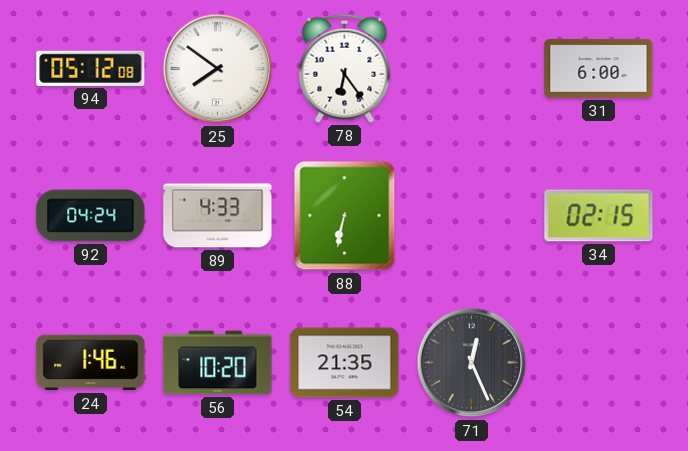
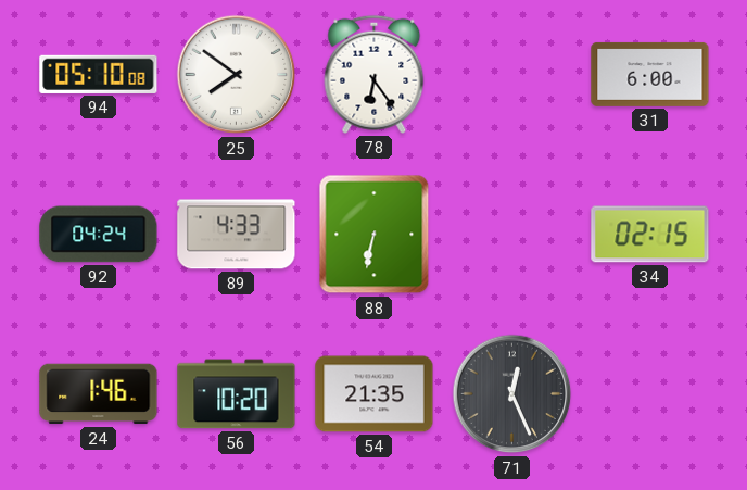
94: 05:12 -> 05:10
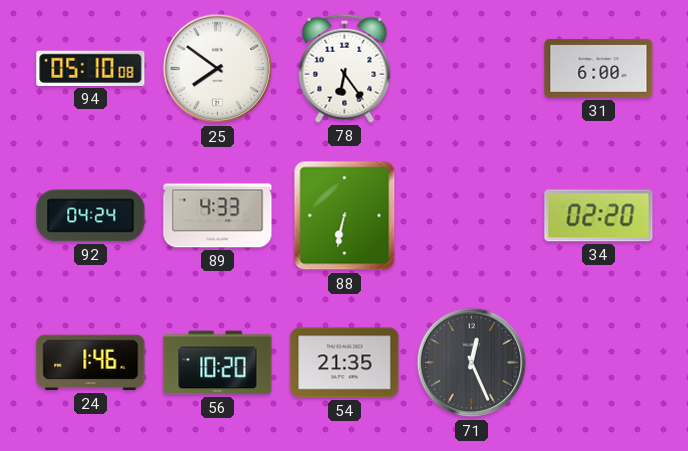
34: 02:15 -> 02:20
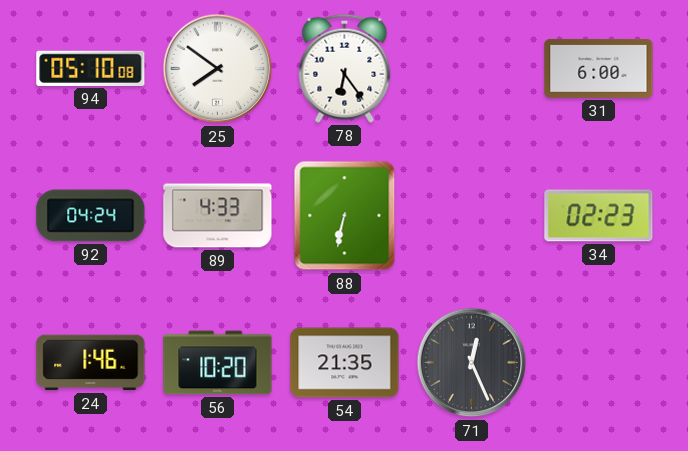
34: 02:20 -> 02:23
